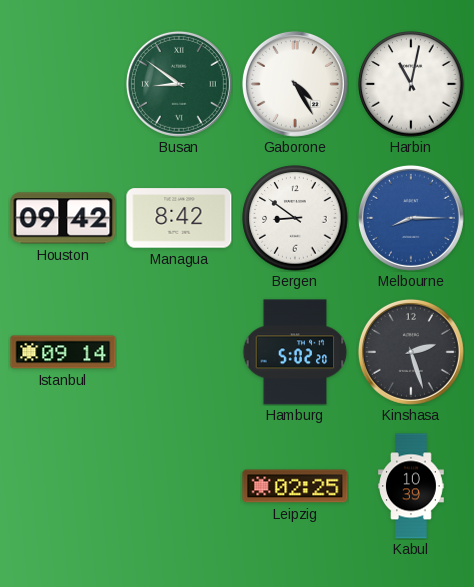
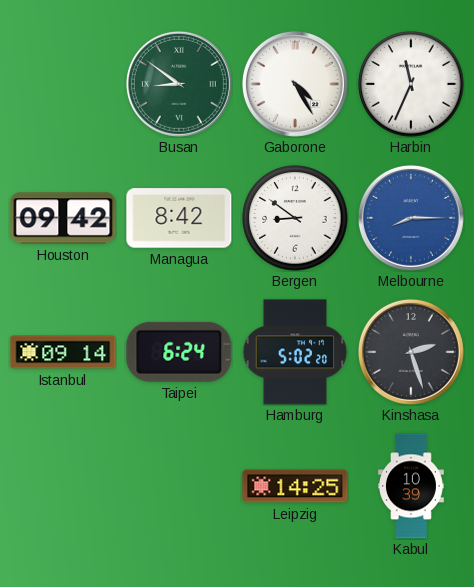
Harbin: 11:02 -> 11:34
Taipei: none -> 6:24
Leipzig: 02:25 -> 14:25
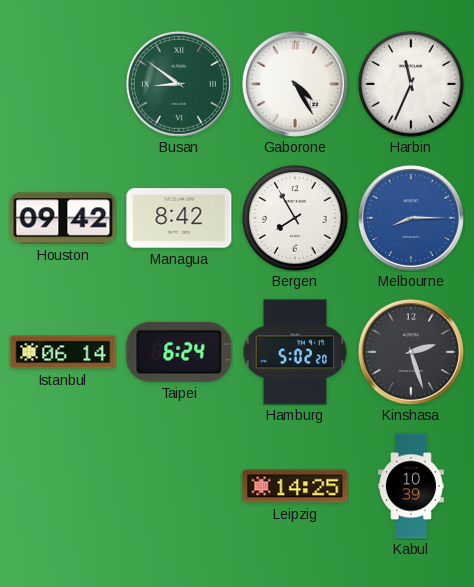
Bergen: 8:51 -> 7:55
Istanbul: 09:14 -> 06:14
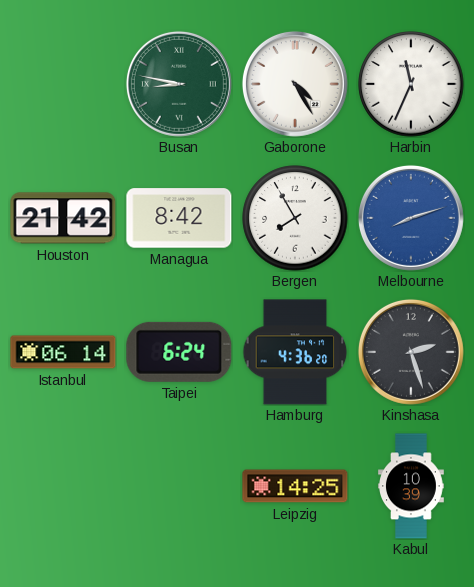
Busan: 8:51 -> 8:47
Houston: 09:42 -> 21:42
Melbourne: 8:15 -> 8:12
Hamburg: 5:02 -> 4:36
